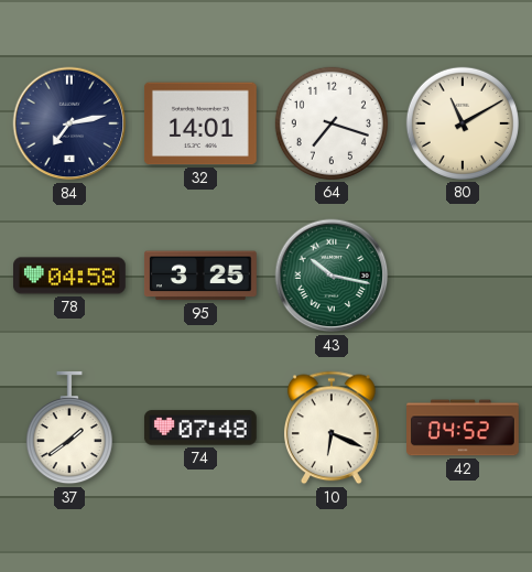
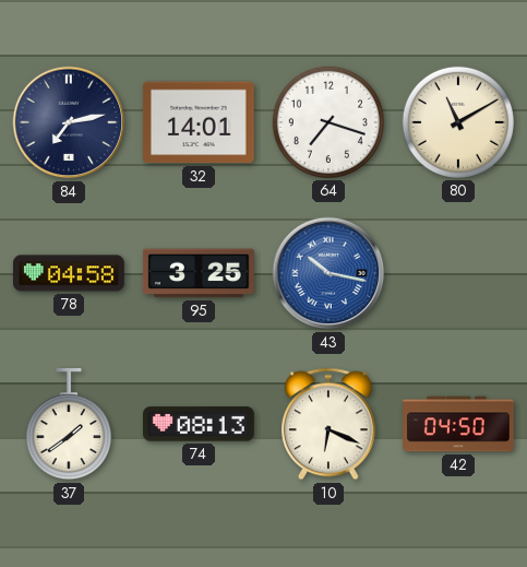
43 dial: green -> blue
74: 07:48 -> 08:13
42: 04:52 -> 04:50
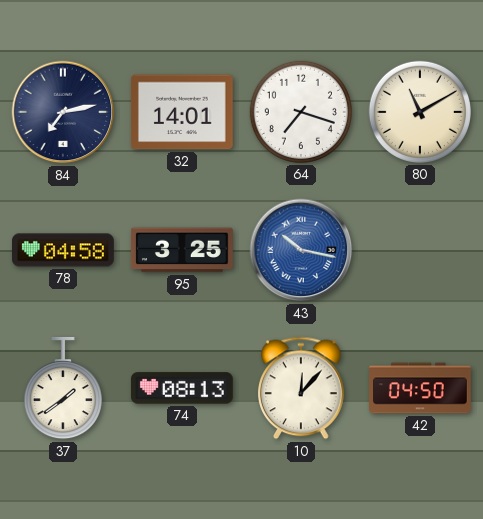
10: 6:19 -> 12:07
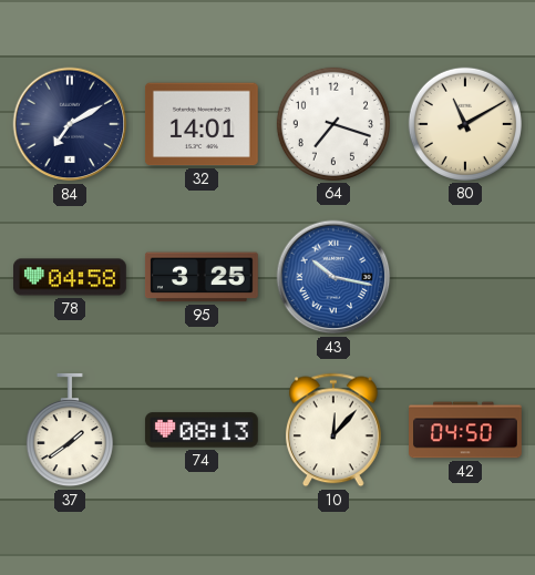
84: 7:13 -> 7:10
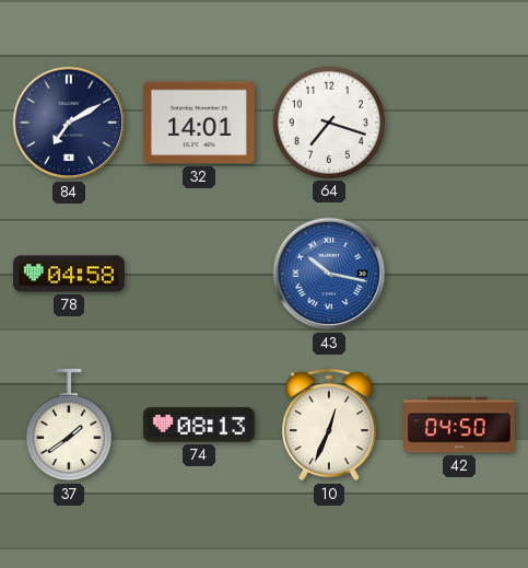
80: 11:10 -> none
95: 3:25 -> none
10: 12:07 -> 12:34
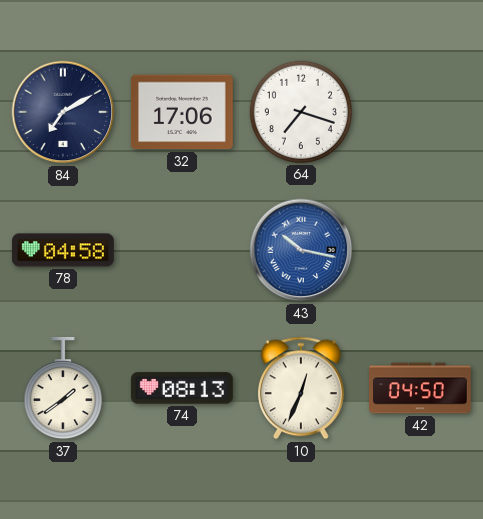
32: 14:01 -> 17:06
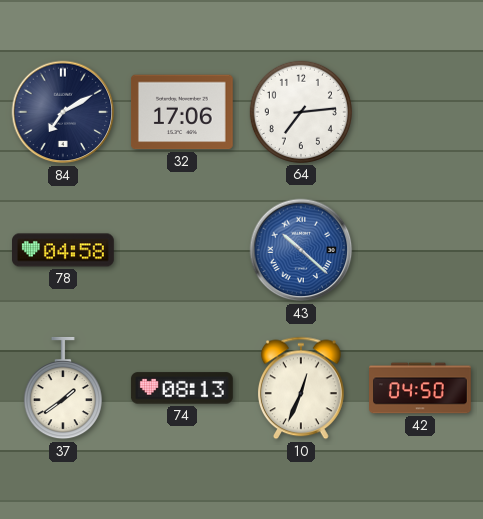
64: 7:18 -> 7:14
43: 10:17 -> 10:22
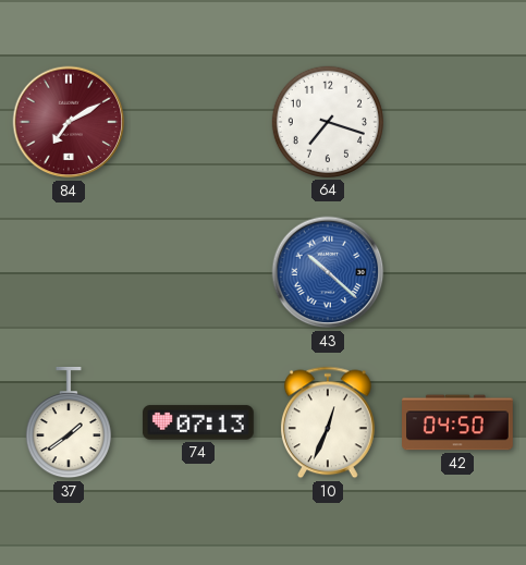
84 dial: navy -> burgundy
32: 17:06 -> none
64: 7:14 -> 7:18
78: 04:58 -> none
74: 08:13 -> 07:13
